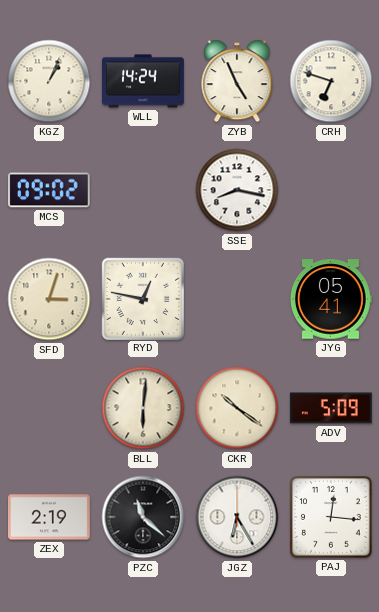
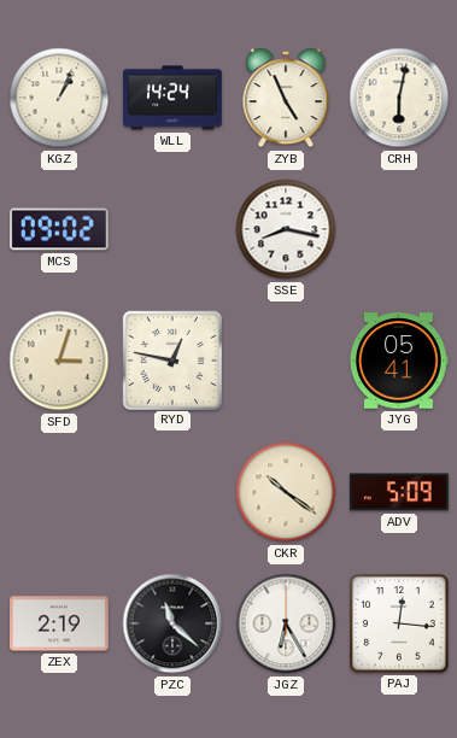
CRH: 6:48 -> 6:02
BLL: 6:01 -> none
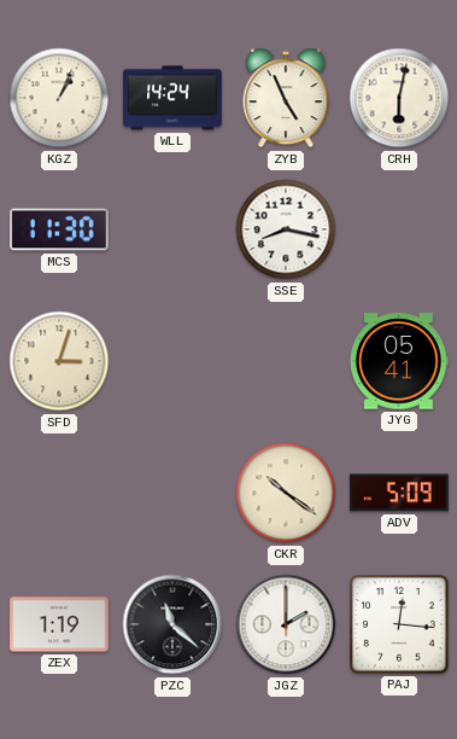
MCS: 09:02 -> 11:30
RYD: 12:47 -> none
ZEX: 2:19 -> 1:19
JGZ: 6:25 -> 2:00
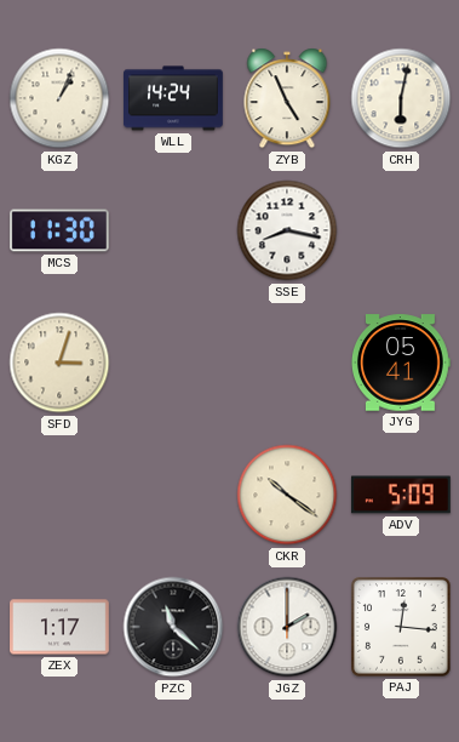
ZEX: 1:19 -> 1:17
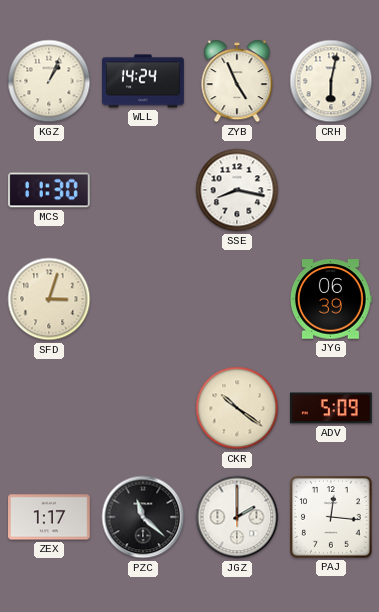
JYG: 05:41 -> 06:39
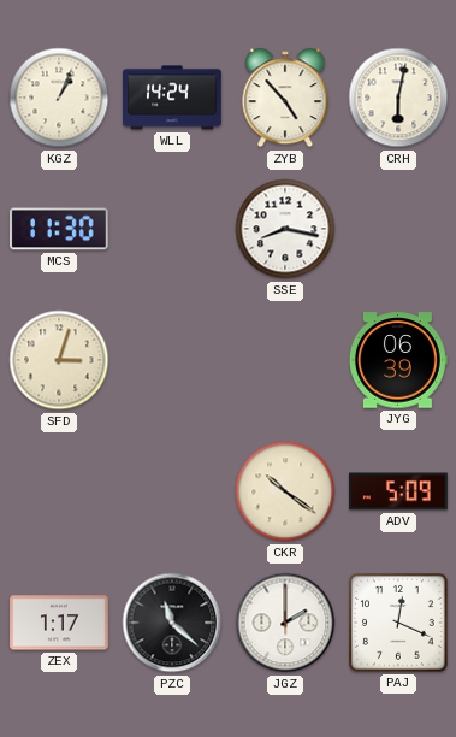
ZYB: 4:56 -> 4:53
PAJ: 12:16 -> 12:19
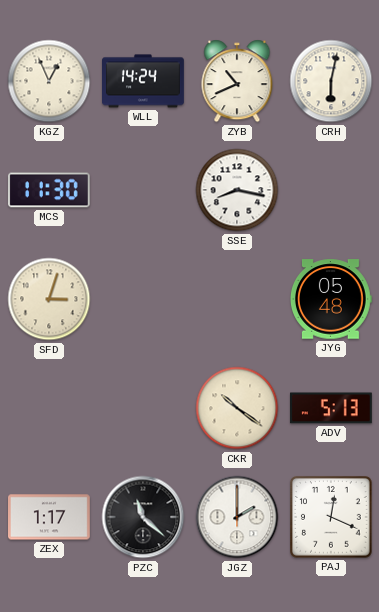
KGZ: 1:04 -> 12:56
ZYB: 4:53 -> 10:41
JYG: 06:39 -> 05:48
ADV: 5:09 -> 5:13
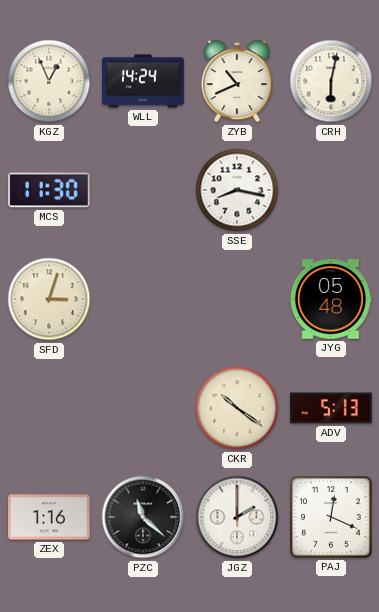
ZEX: 1:17 -> 1:16
